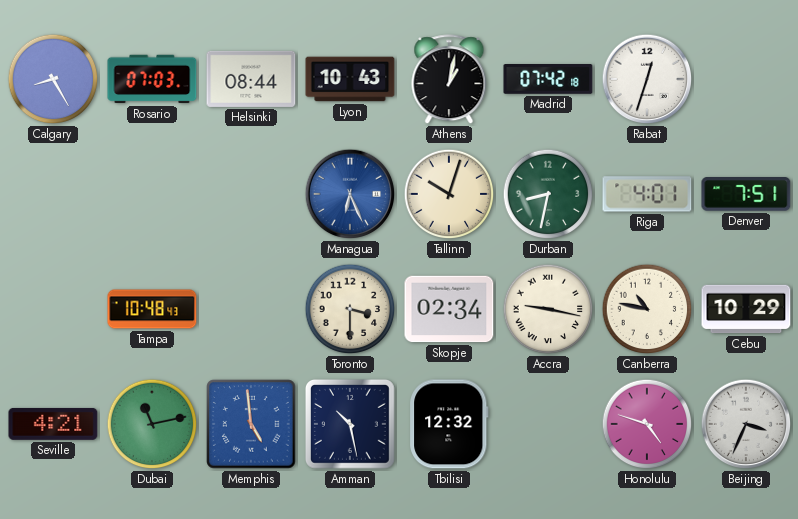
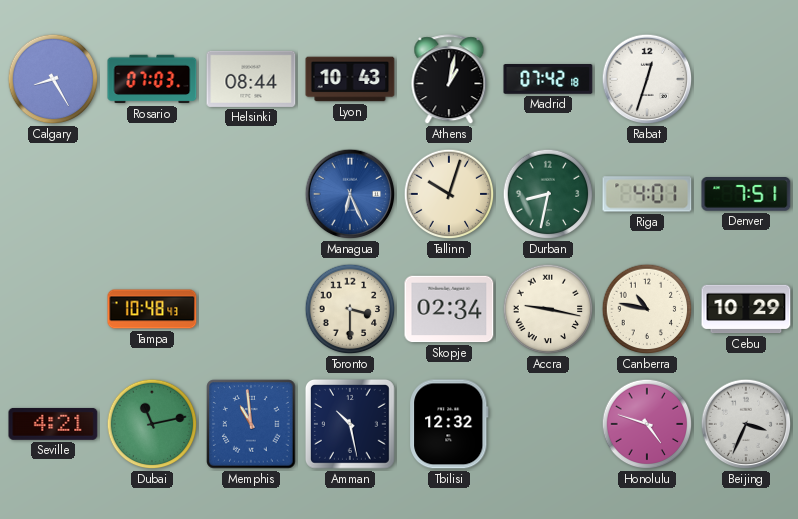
Memphis: 4:59 -> 10:59
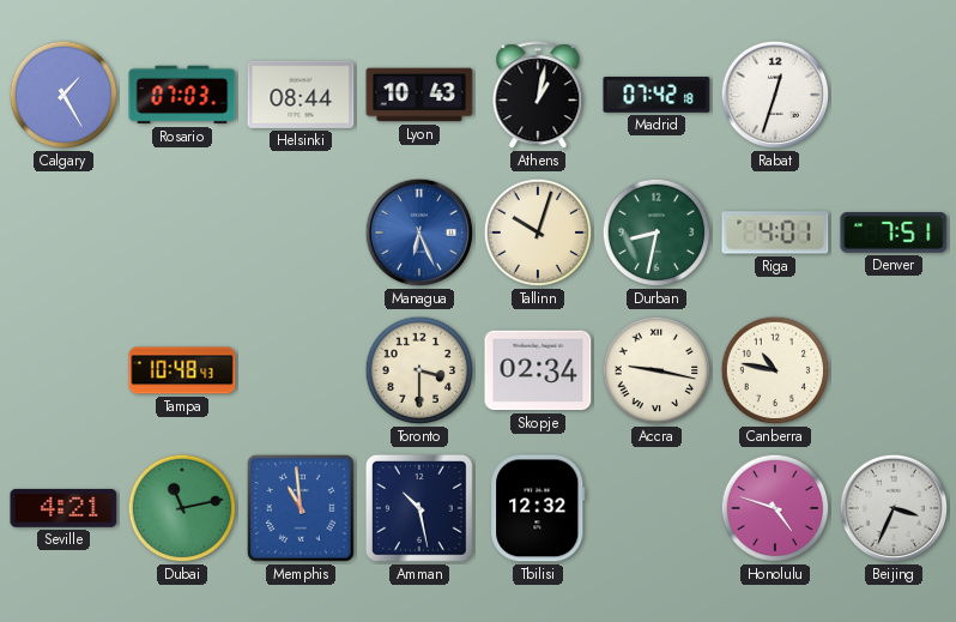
Calgary: 8:25 -> 1:25
Cebu: 10:29 -> none
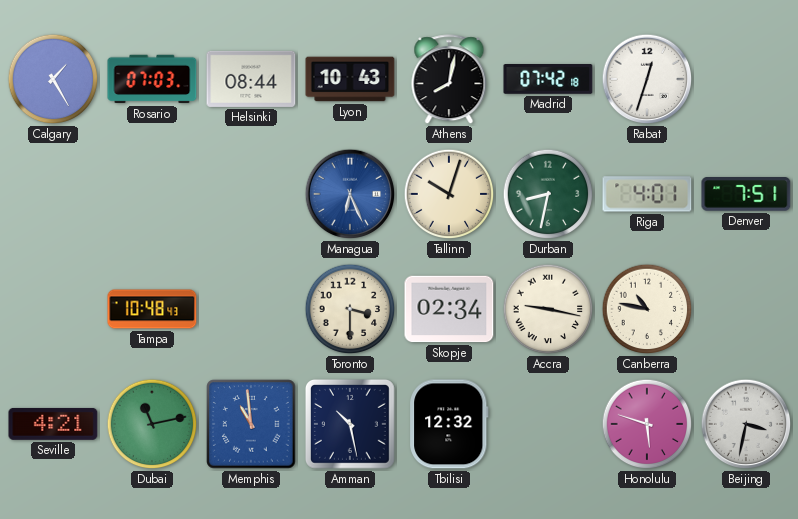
Athens: 1:02 -> 8:02
Honolulu: 4:48 -> 5:48
Beijing: 3:34 -> 3:32
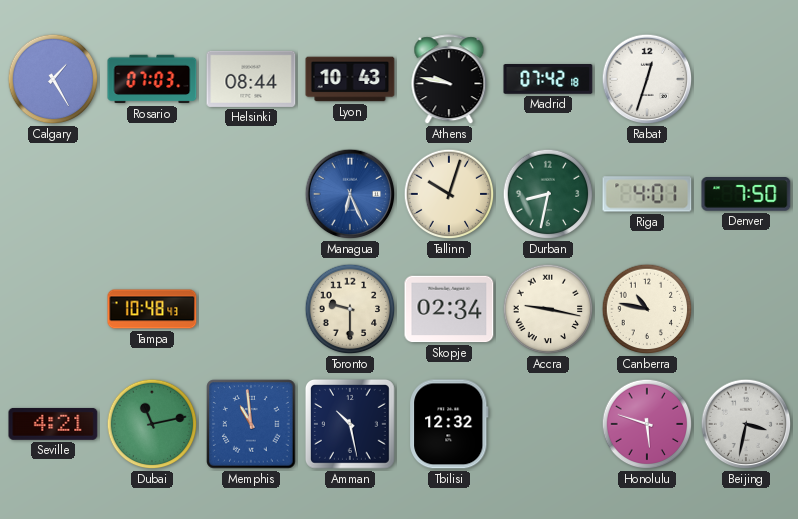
Athens: 8:02 -> 9:47
Denver: 7:51 -> 7:50
Toronto: 3:30 -> 9:30
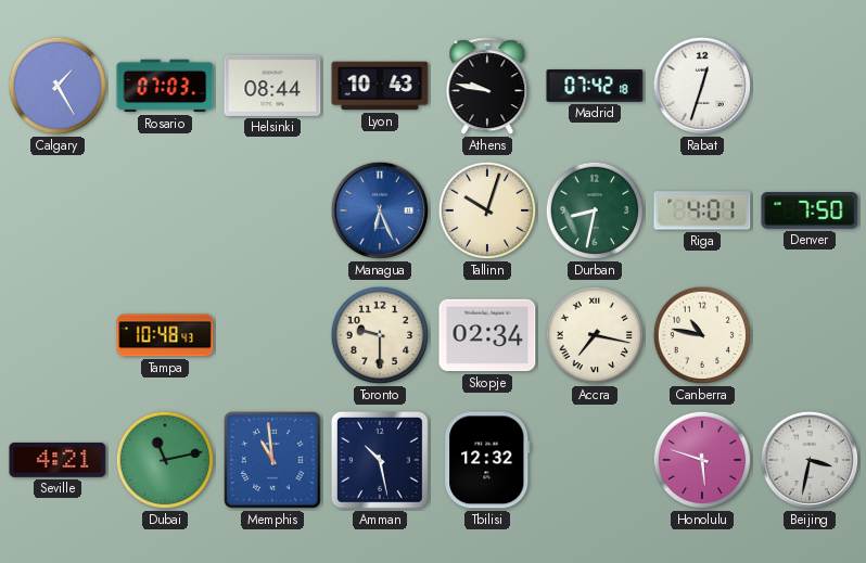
Accra: 9:17 -> 7:17
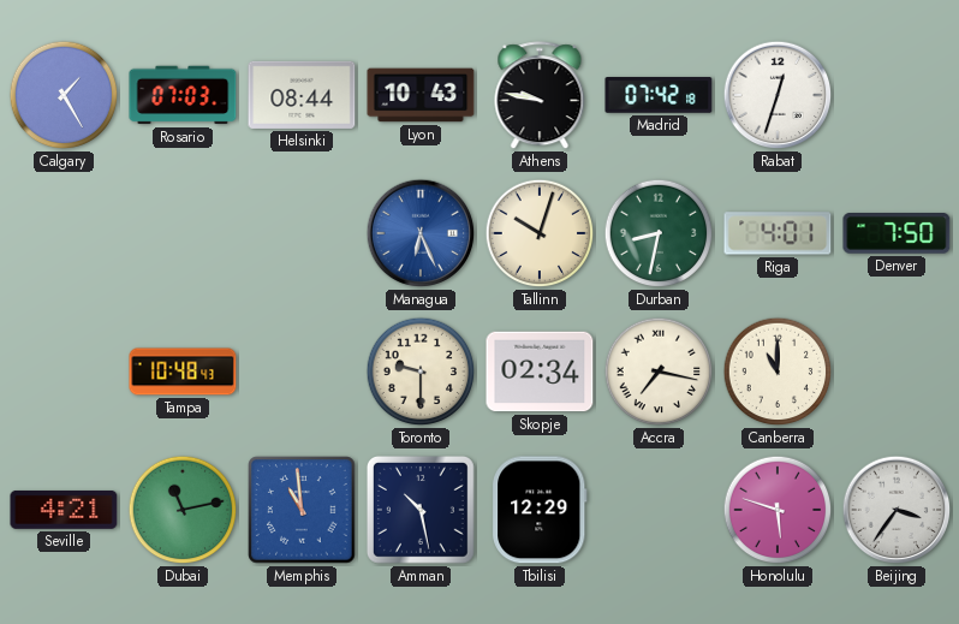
Canberra: 10:47 -> 11:00
Tbilisi: 12:32 -> 12:29
Beijing: 3:32 -> 3:36
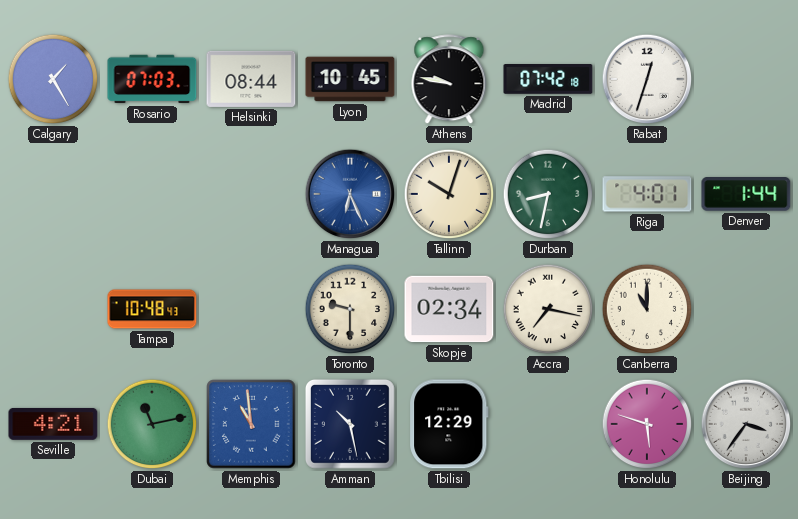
Lyon: 10:43 -> 10:45
Denver: 7:50 -> 1:44
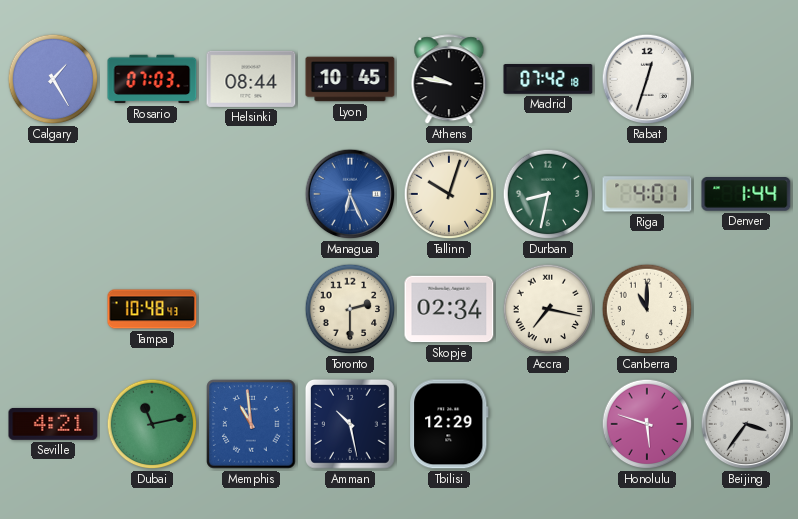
Toronto: 9:30 -> 2:30
